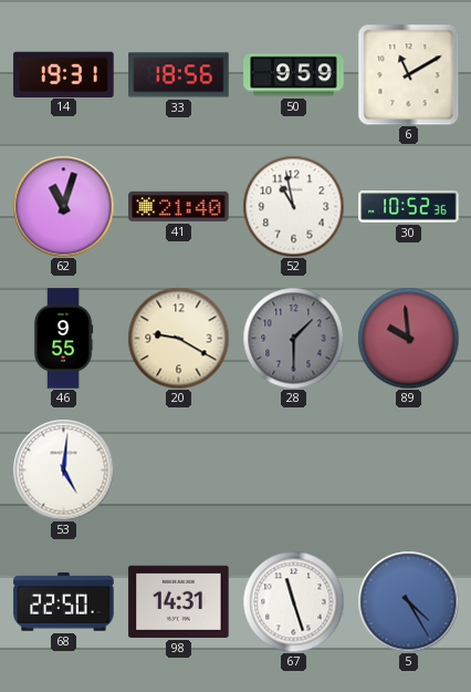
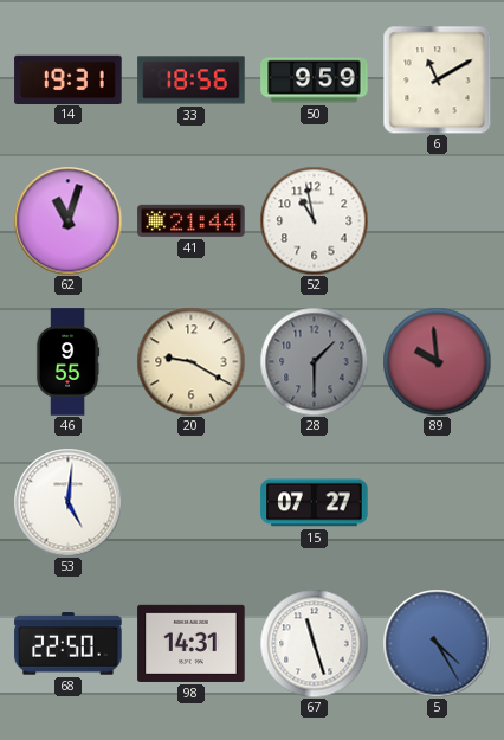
41: 21:40 -> 21:44
30: 10:52 -> none
15: none -> 07:27
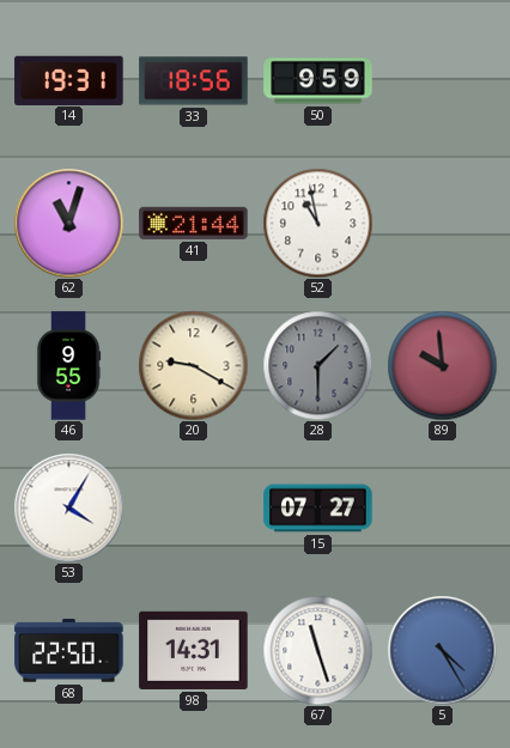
6: 11:10 -> none
53: 5:01 -> 4:05
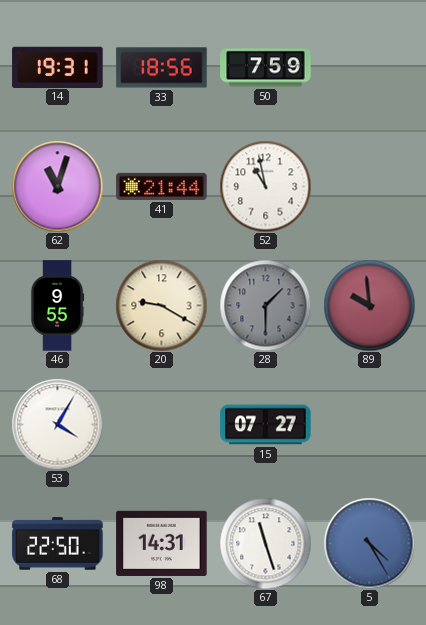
50: 9:59 -> 7:59
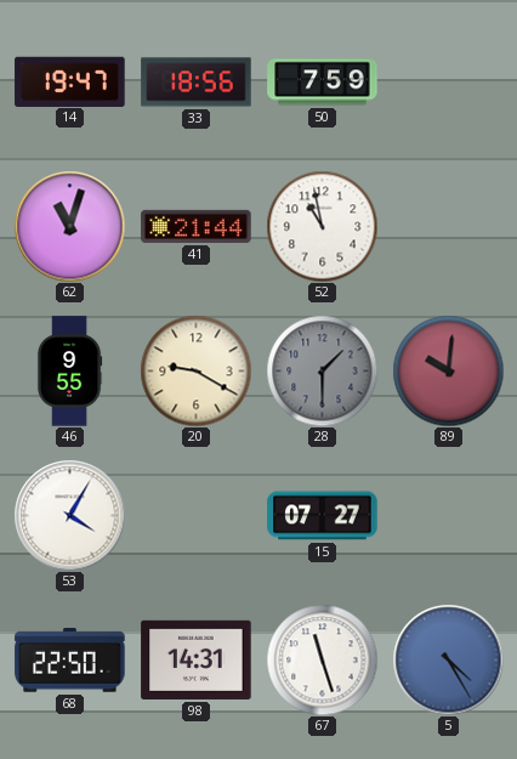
14: 19:31 -> 19:47
89: 9:59 -> 10:01
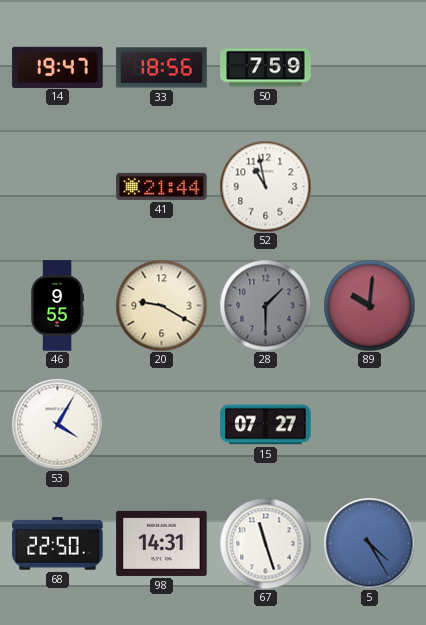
62: 11:03 -> none
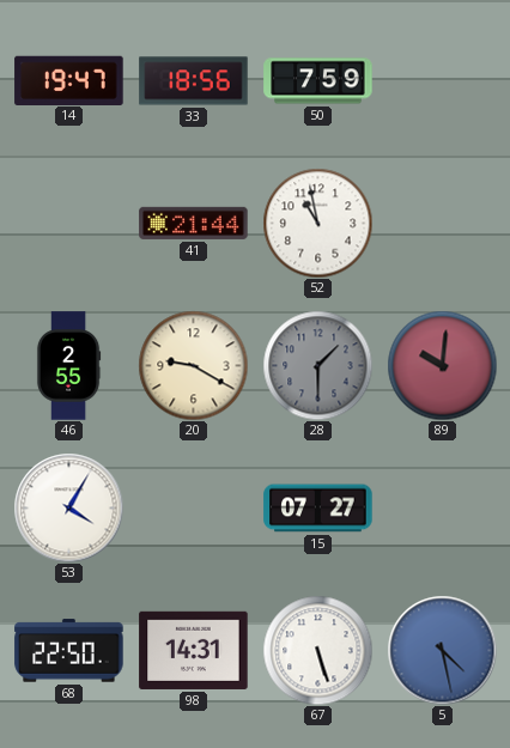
46: 9:55 -> 2:55
67: 11:27 -> 5:27
5: 4:25 -> 4:28
